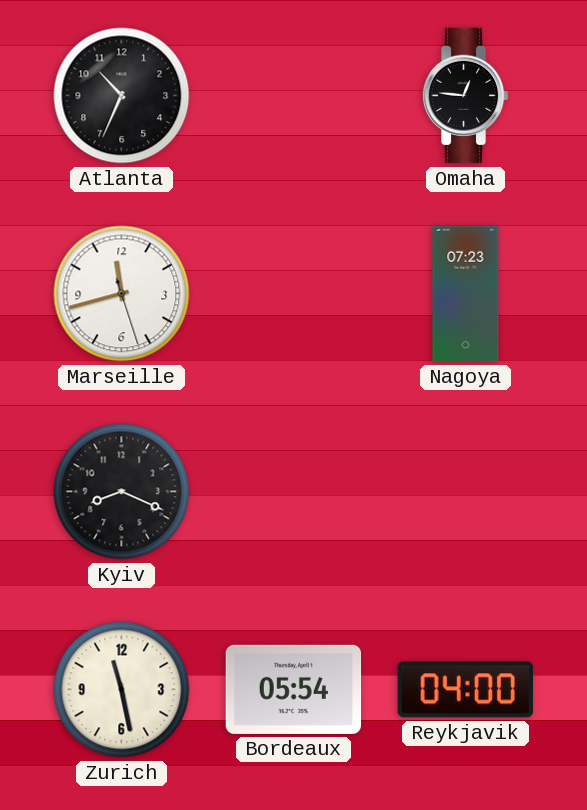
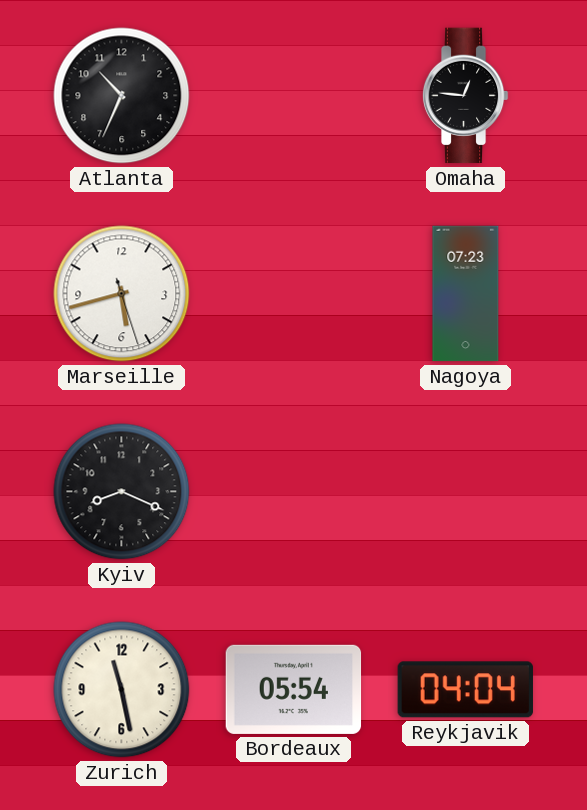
Marseille: 11:42 -> 5:42
Reykjavik: 04:00 -> 04:04
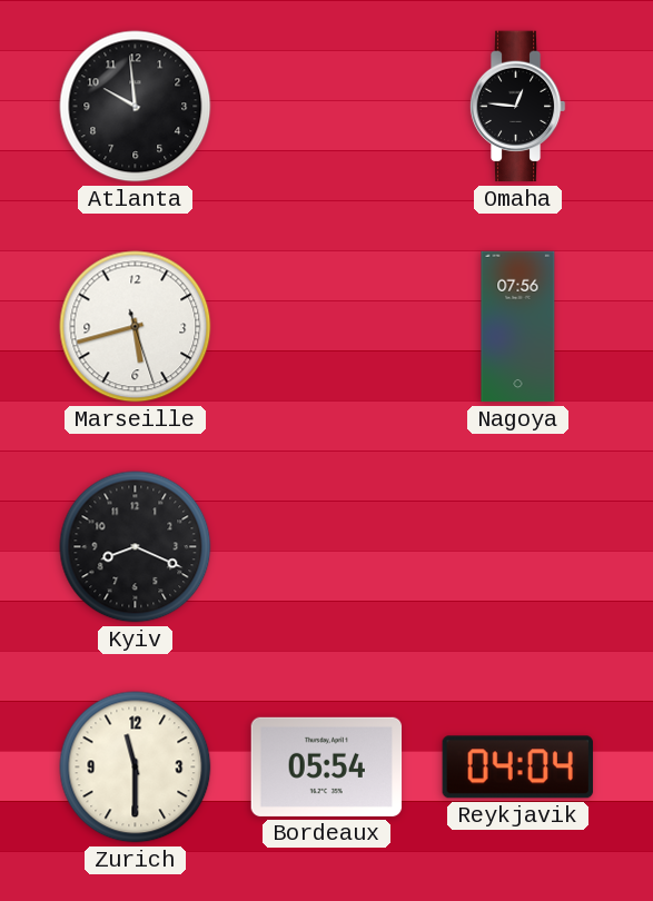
Atlanta: 10:34 -> 9:59
Nagoya: 07:23 -> 07:56
Zurich: 11:28 -> 11:30
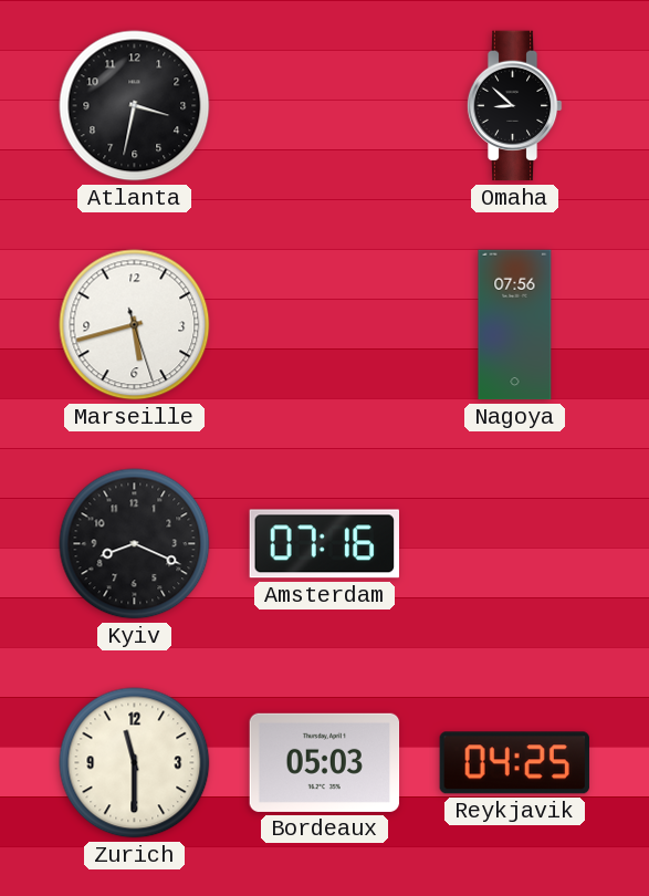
Atlanta: 9:59 -> 3:32
Omaha: 12:46 -> 8:52
Amsterdam: none -> 07:16
Bordeaux: 05:54 -> 05:03
Reykjavik: 04:04 -> 04:25
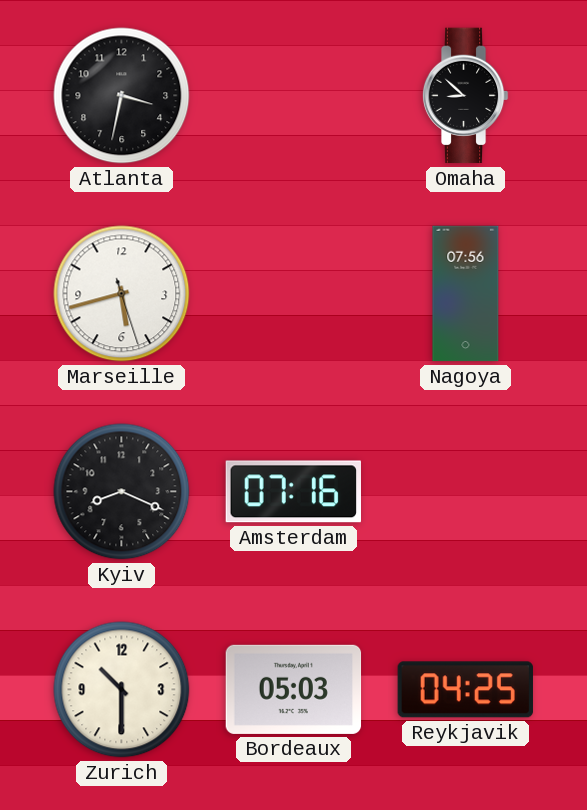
Zurich: 11:30 -> 10:30
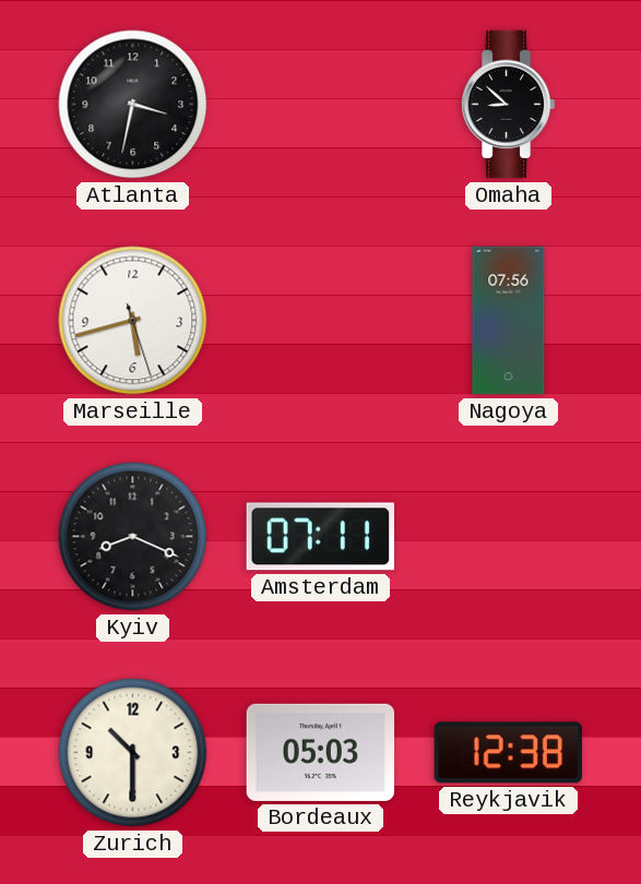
Amsterdam: 07:16 -> 07:11
Reykjavik: 04:25 -> 12:38
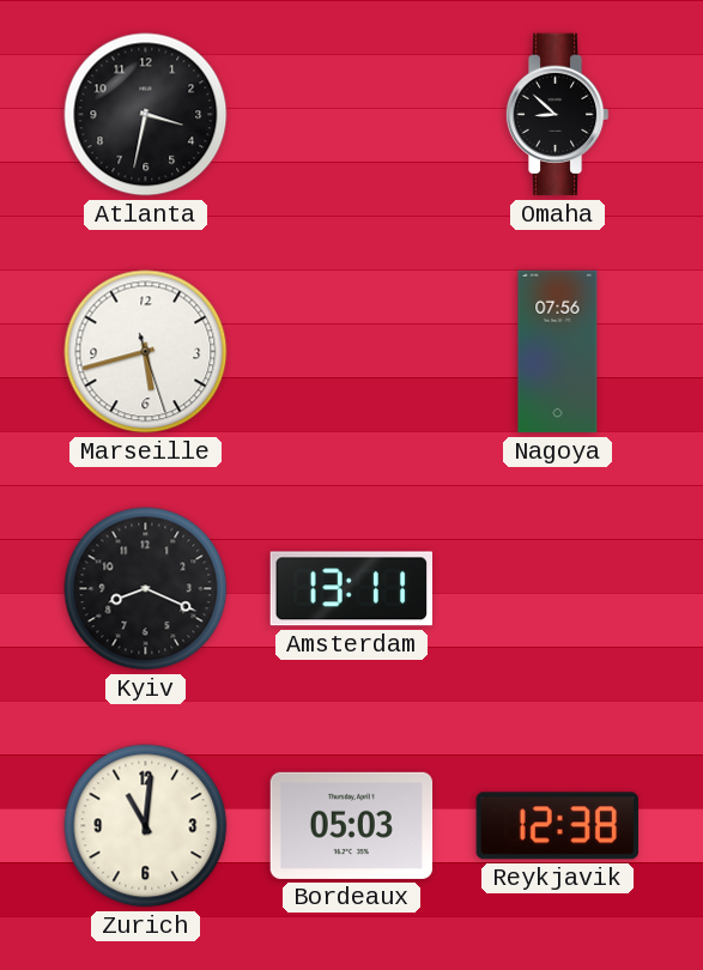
Amsterdam: 07:11 -> 13:11
Zurich: 10:30 -> 11:01
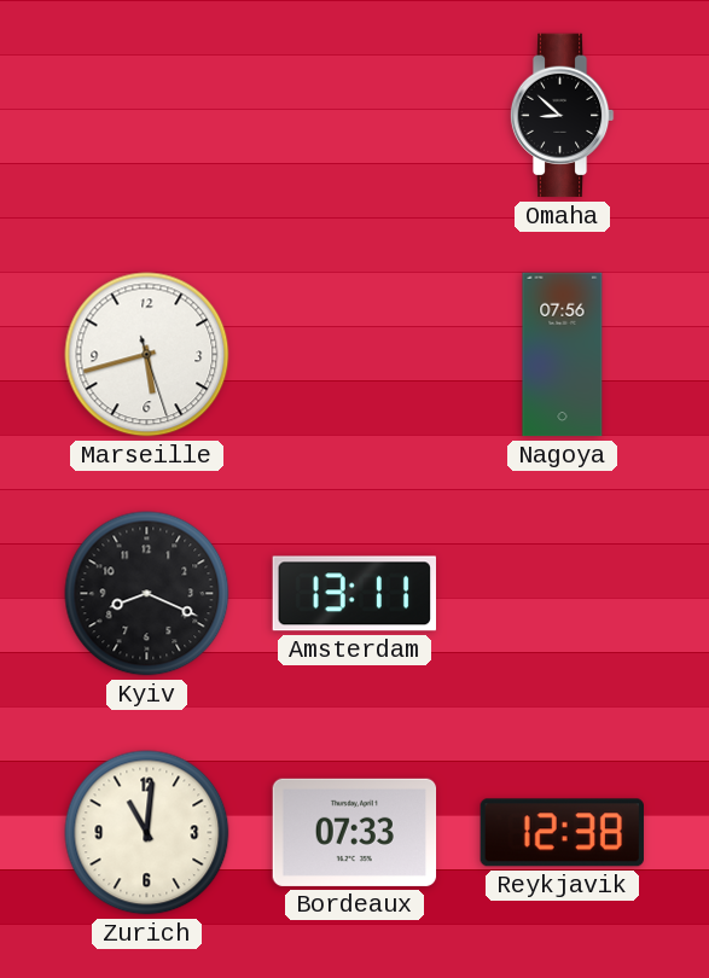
Atlanta: 3:32 -> none
Bordeaux: 05:03 -> 07:33
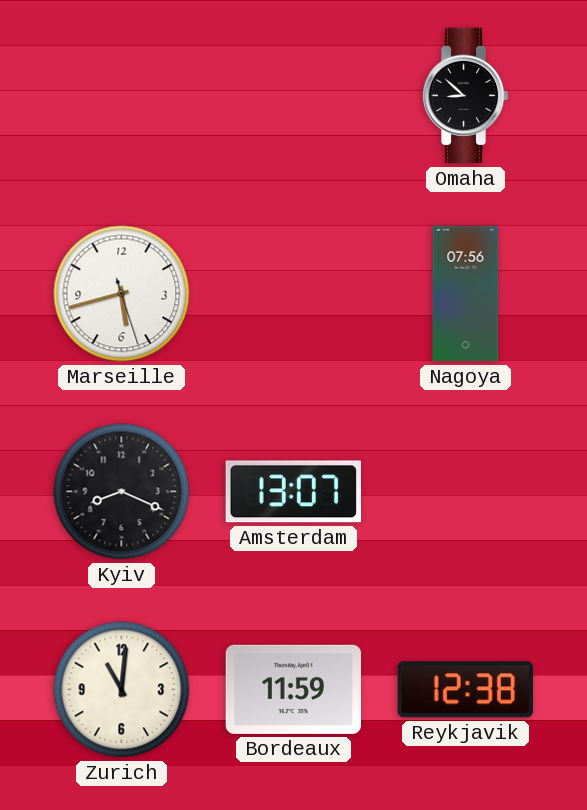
Amsterdam: 13:11 -> 13:07
Bordeaux: 07:33 -> 11:59
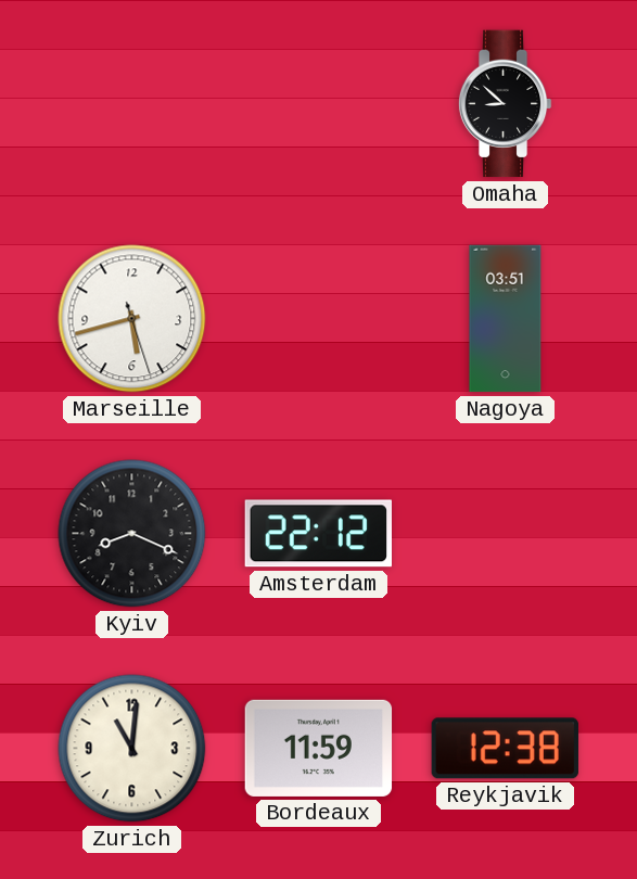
Nagoya: 07:56 -> 03:51
Amsterdam: 13:07 -> 22:12
